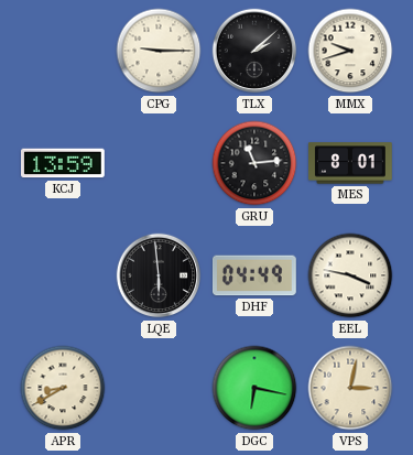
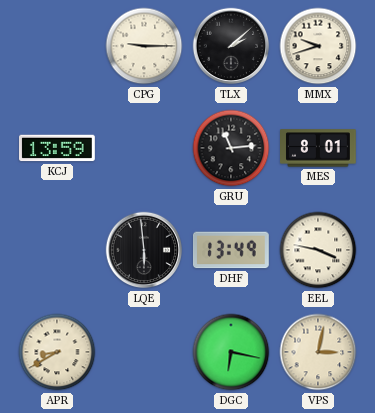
DHF: 04:49 -> 13:49
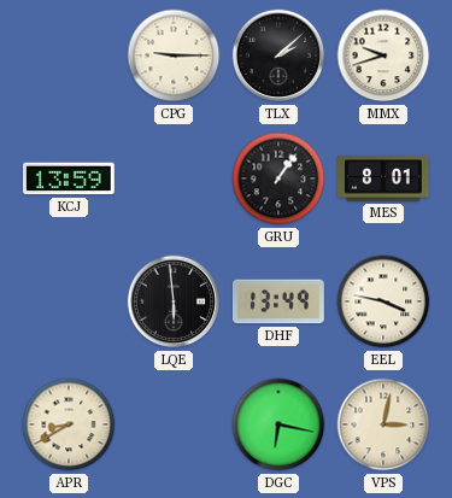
GRU: 11:14 -> 1:06
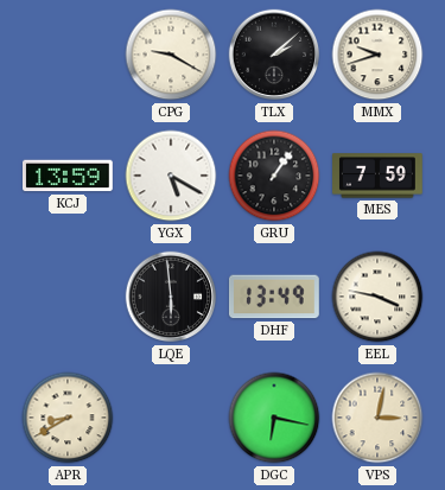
CPG: 9:15 -> 9:20
YGX: none -> 5:20
MES: 8:01 -> 7:59
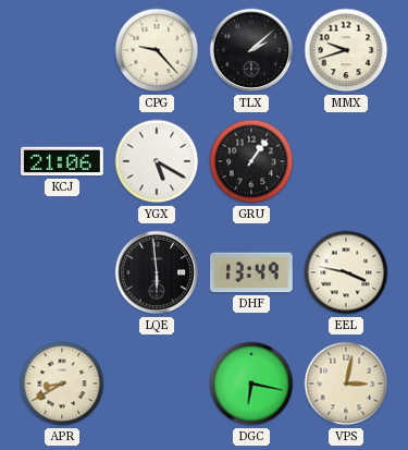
CPG: 9:20 -> 9:23
KCJ: 13:59 -> 21:06
MES: 7:59 -> none
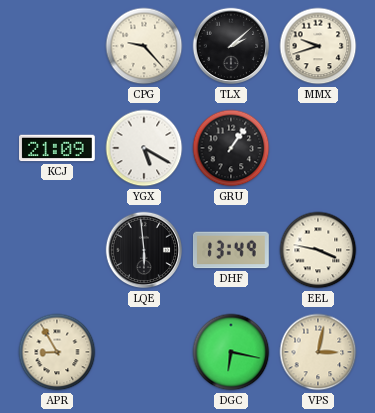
KCJ: 21:06 -> 21:09
APR: 8:40 -> 8:55
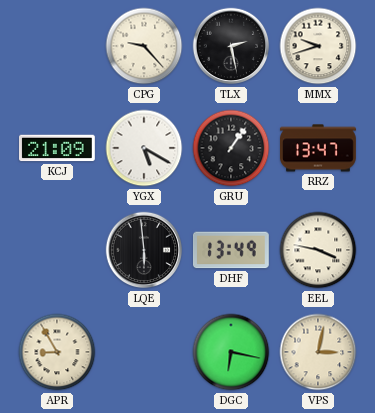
TLX: 2:08 -> 2:28
RRZ: none -> 13:47
